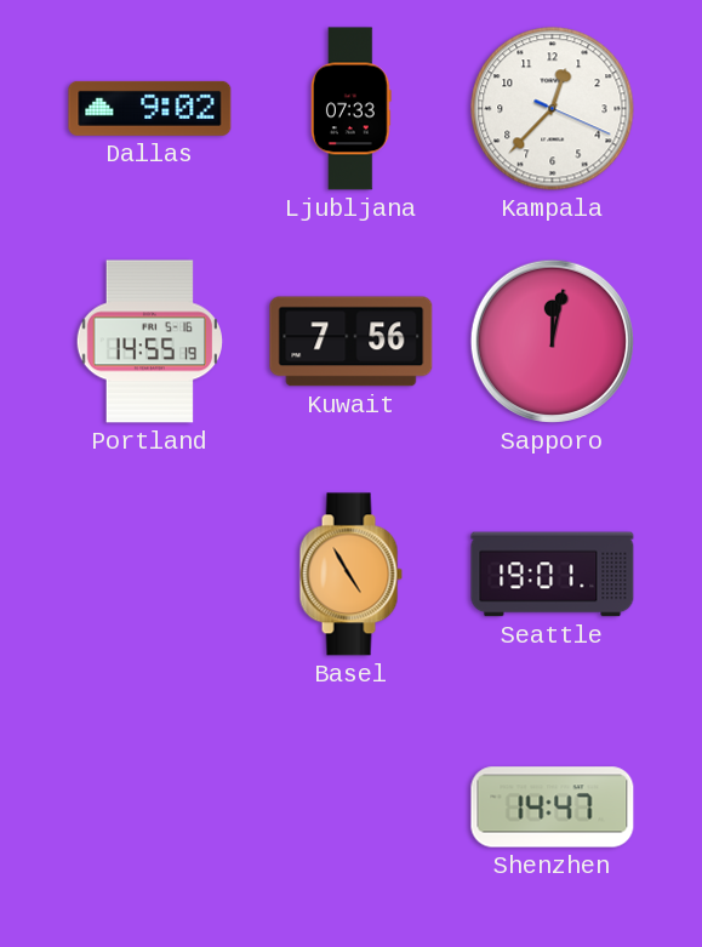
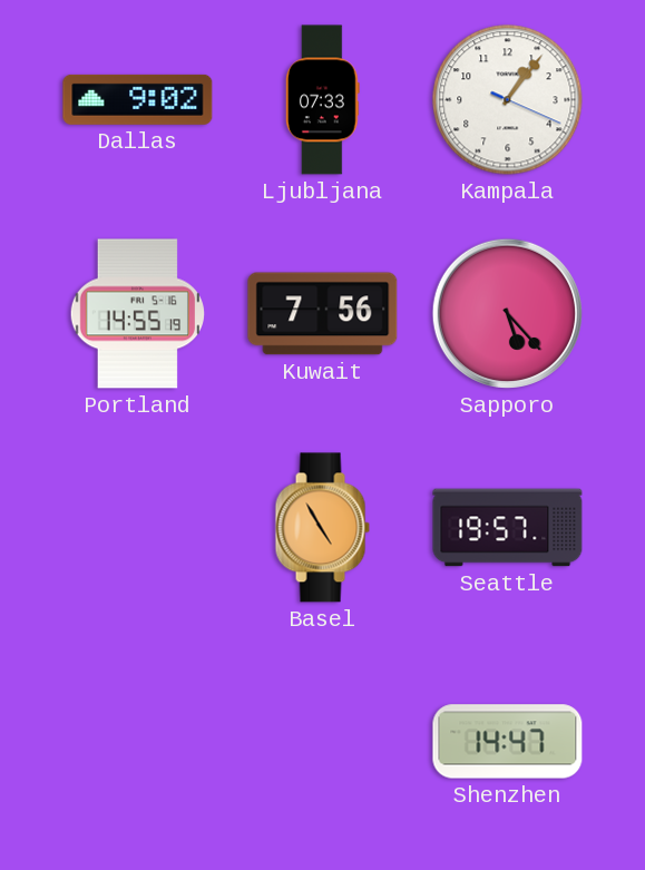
Kampala: 12:37 -> 1:06
Sapporo: 12:02 -> 5:23
Seattle: 19:01 -> 19:57
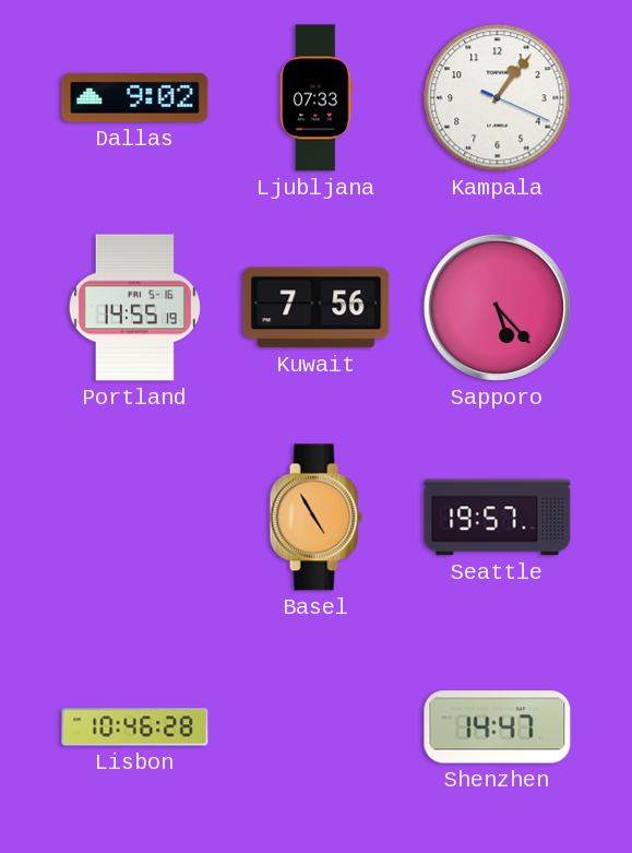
Lisbon: none -> 10:46
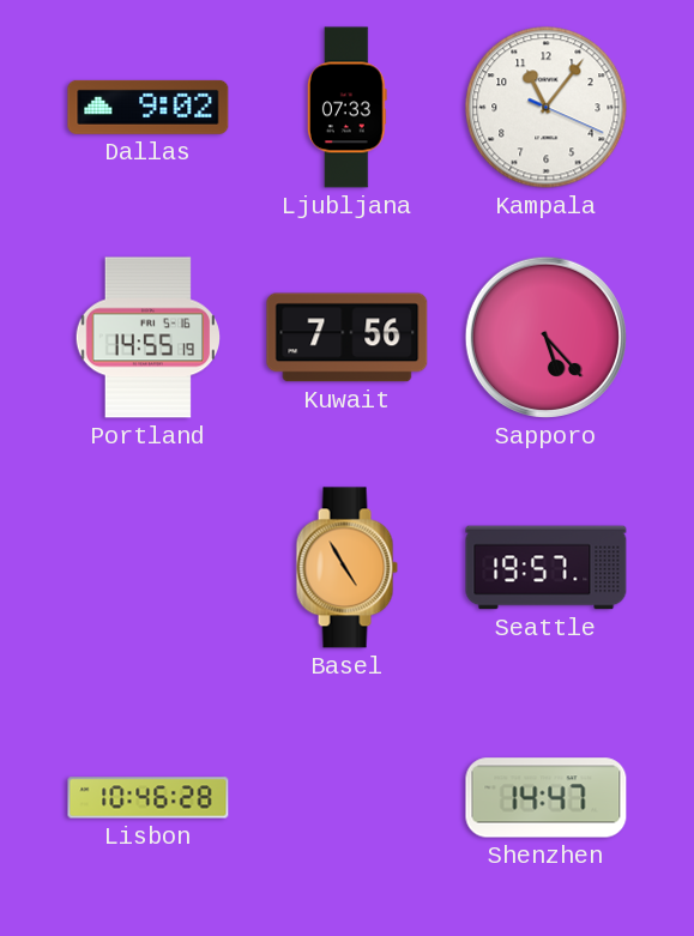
Kampala: 1:06 -> 11:06
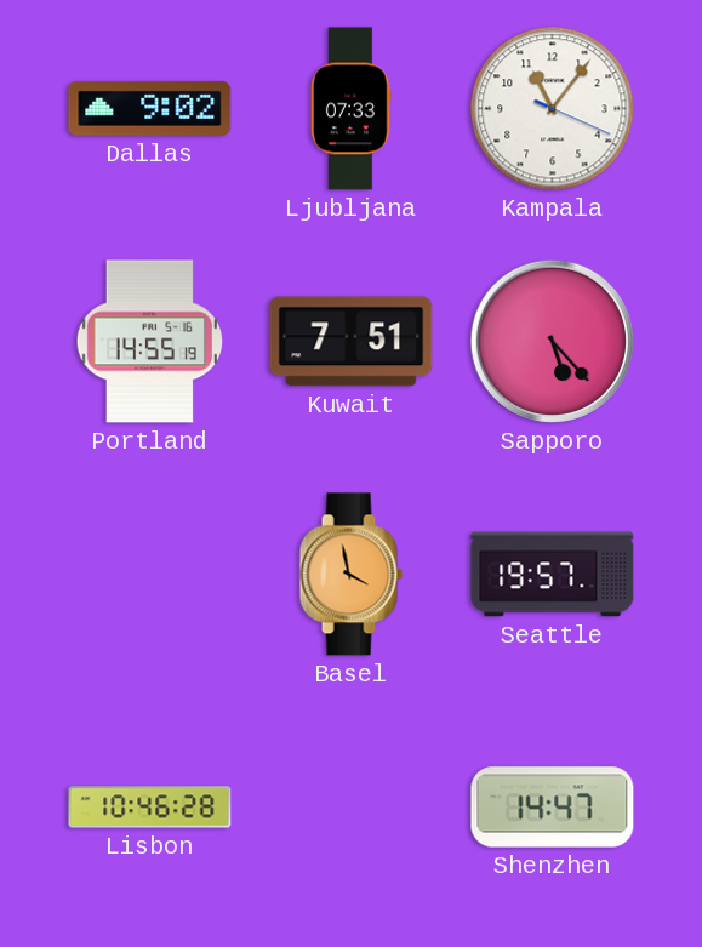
Kuwait: 7:56 -> 7:51
Basel: 4:55 -> 3:58
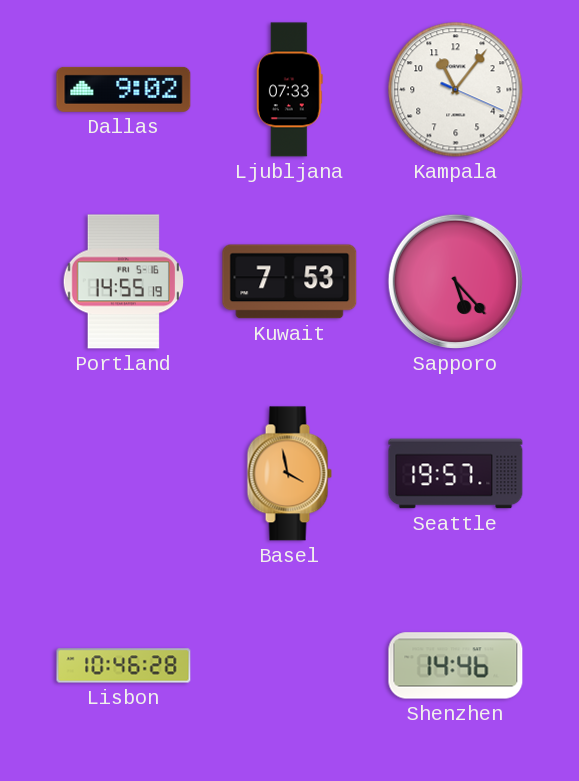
Kuwait: 7:51 -> 7:53
Shenzhen: 14:47 -> 14:46
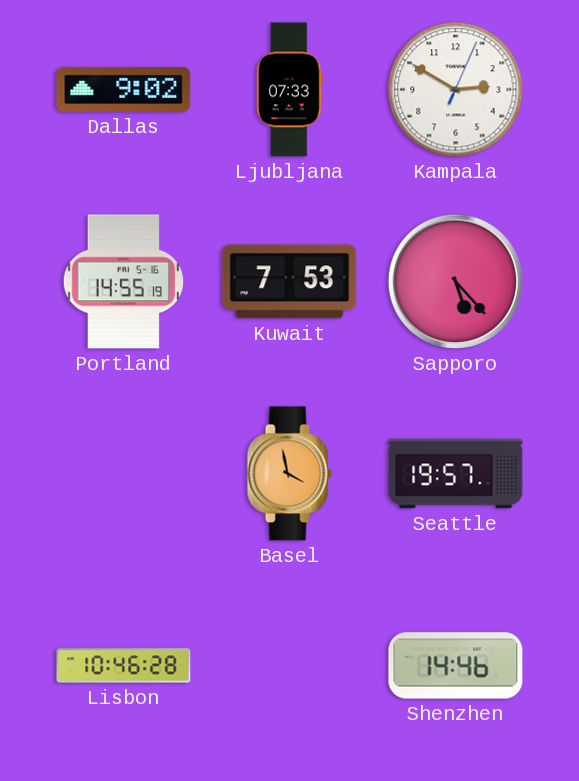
Kampala: 11:06 -> 2:50
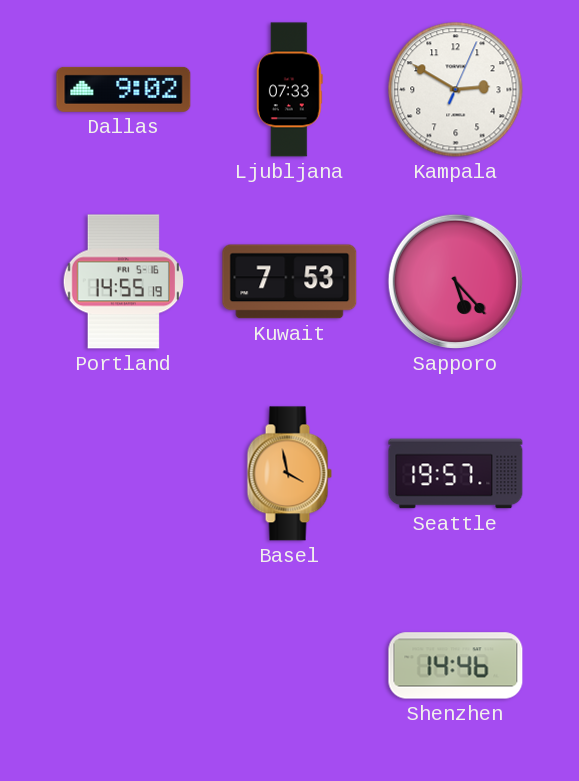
Lisbon: 10:46 -> none
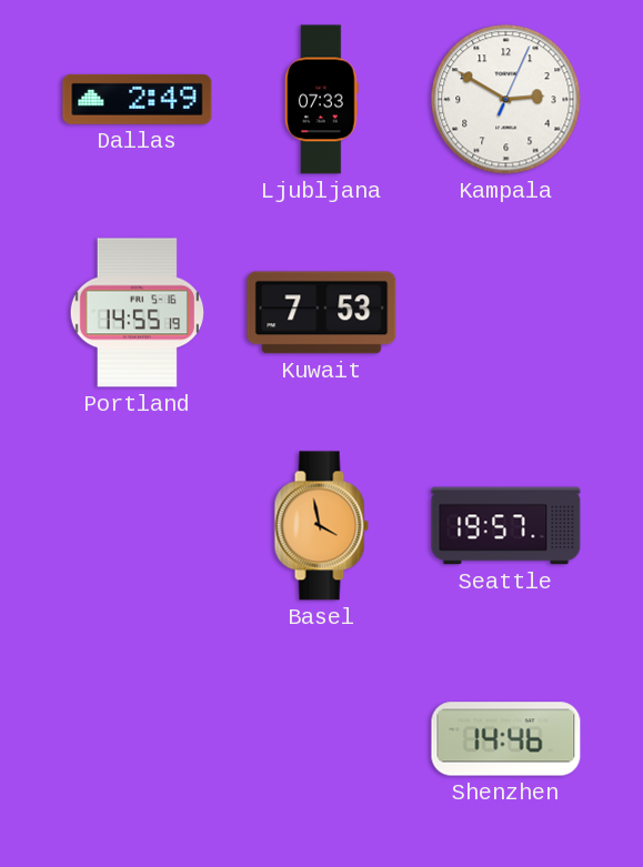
Dallas: 9:02 -> 2:49
Sapporo: 5:23 -> none
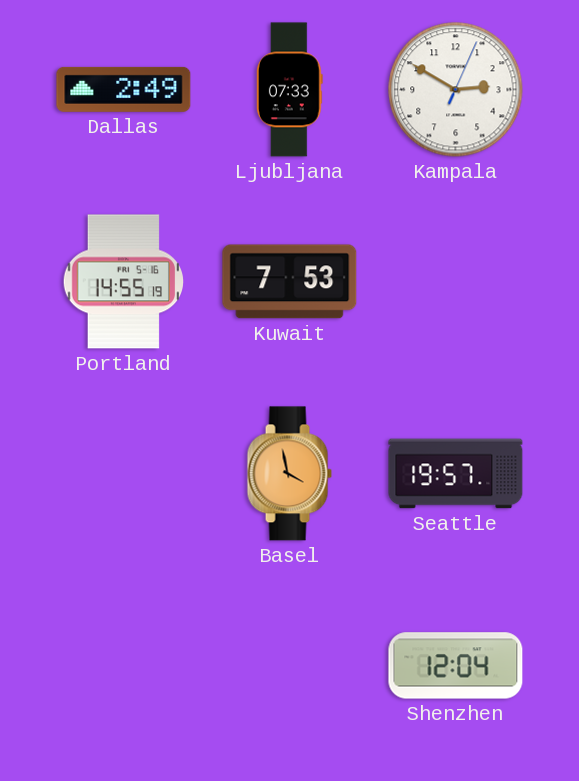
Shenzhen: 14:46 -> 12:04
